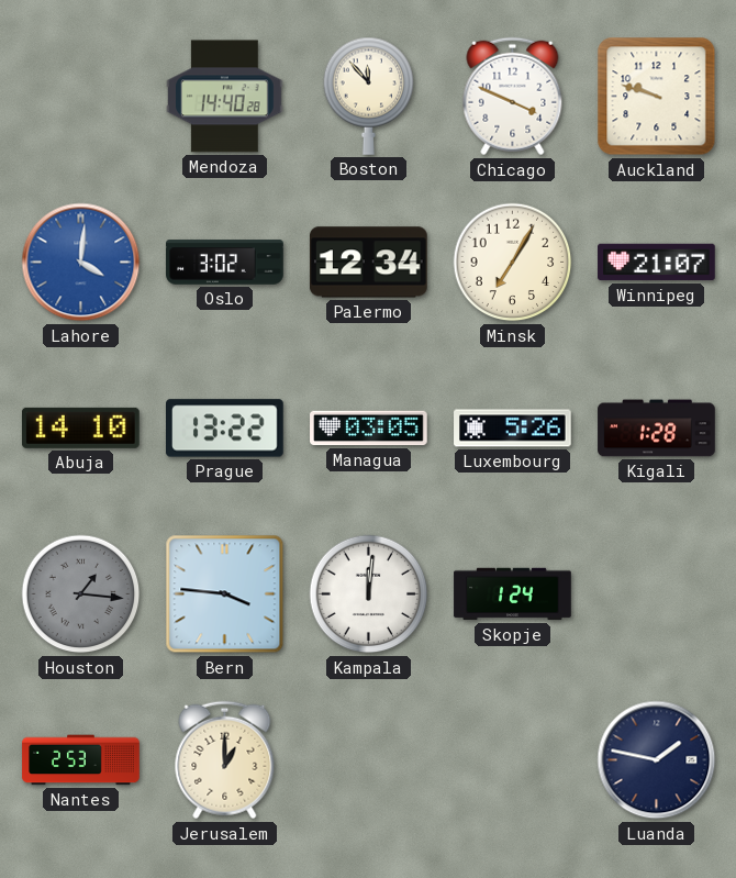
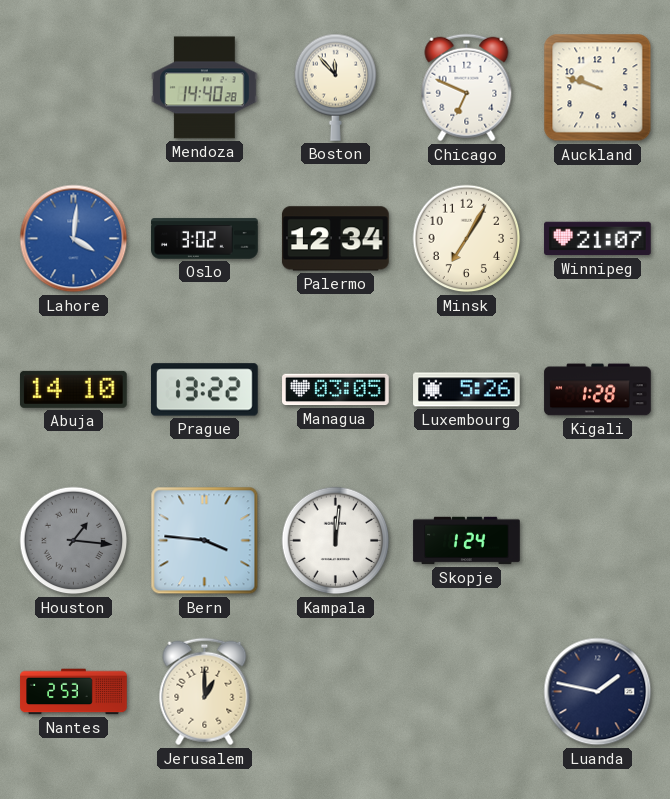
Chicago: 3:49 -> 6:49
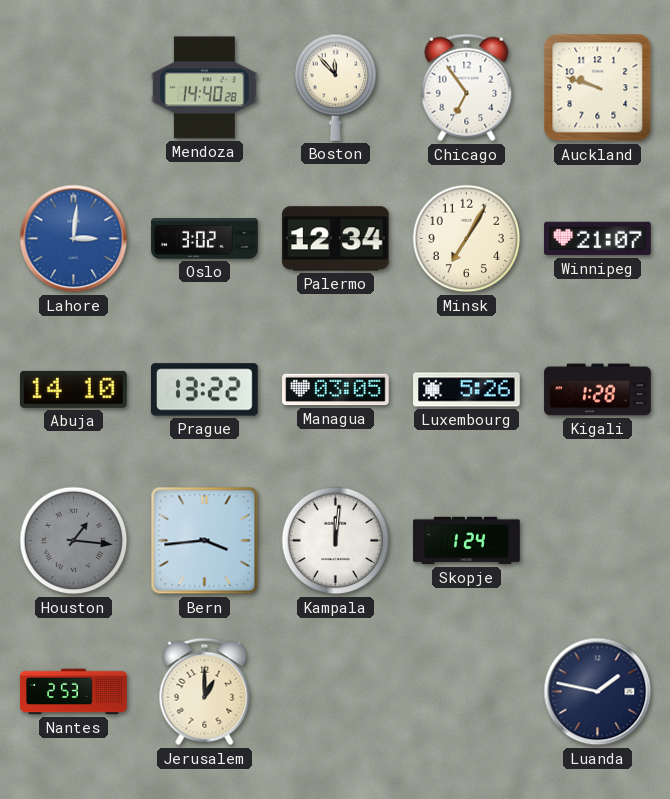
Chicago: 6:49 -> 6:54
Lahore: 4:01 -> 3:01
Bern: 3:46 -> 3:44
